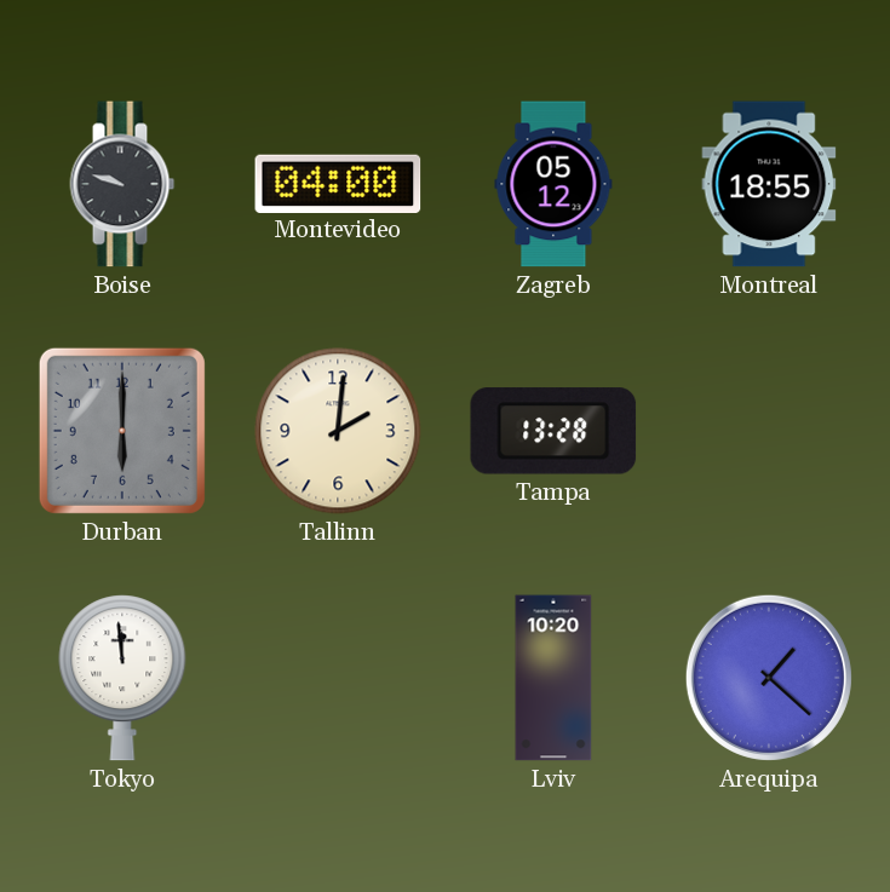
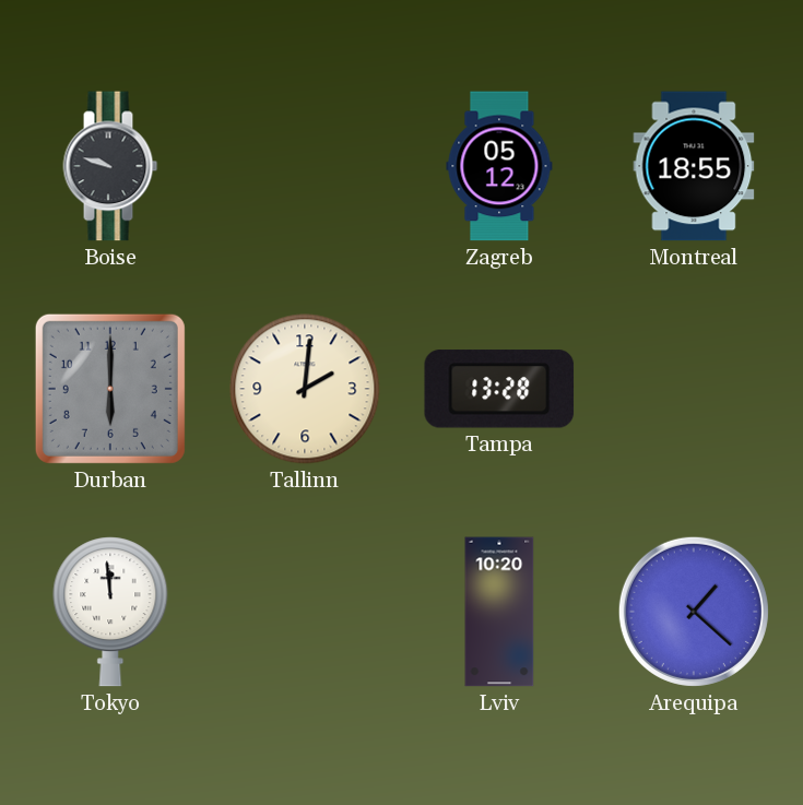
Montevideo: 04:00 -> none
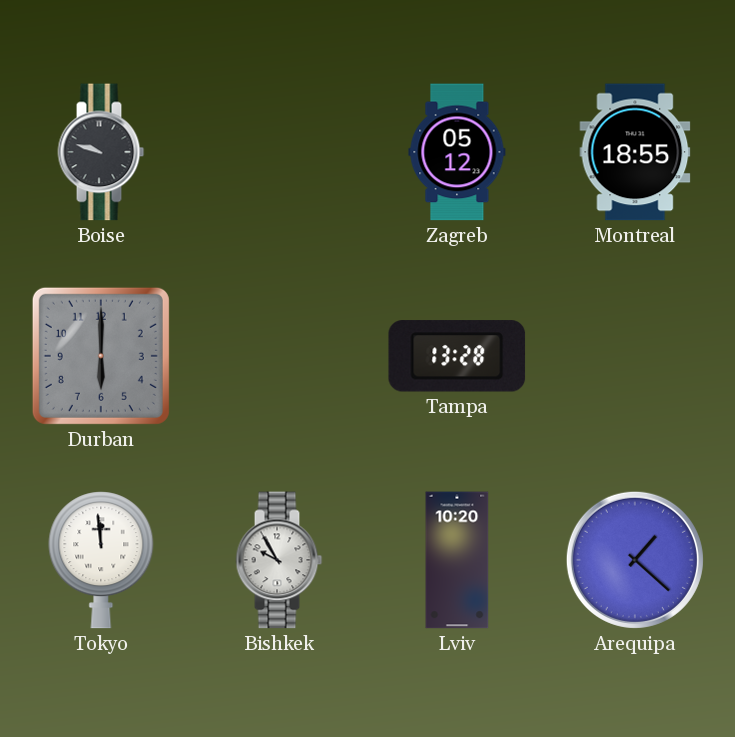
Tallinn: 2:01 -> none
Bishkek: none -> 9:55
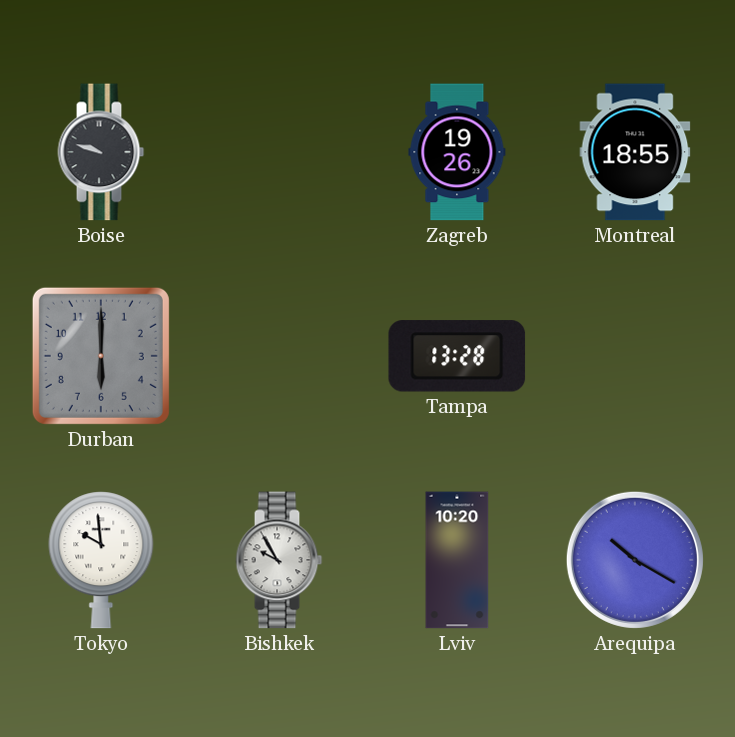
Zagreb: 05:12 -> 19:26
Tokyo: 11:59 -> 9:59
Arequipa: 1:22 -> 10:20
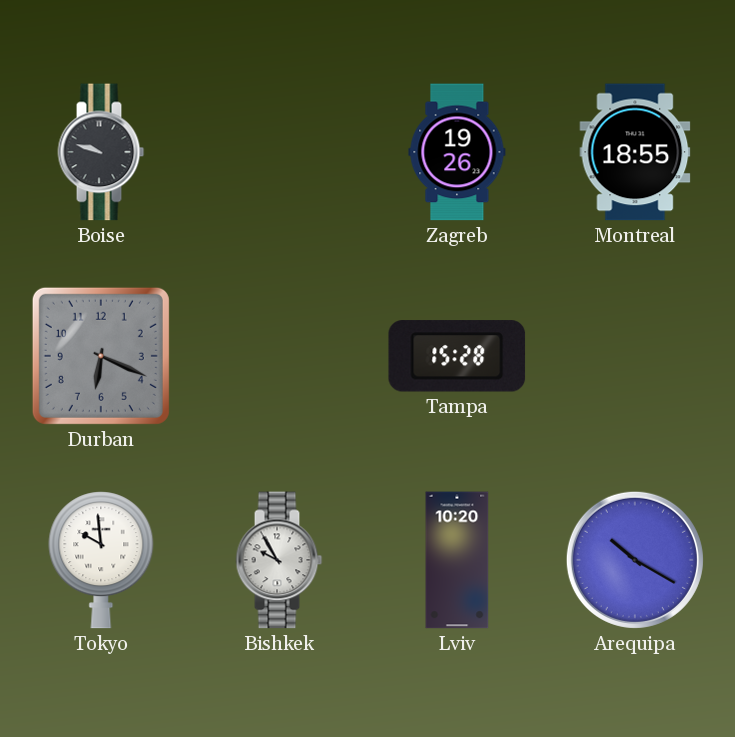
Durban: 6:00 -> 6:19
Tampa: 13:28 -> 15:28
